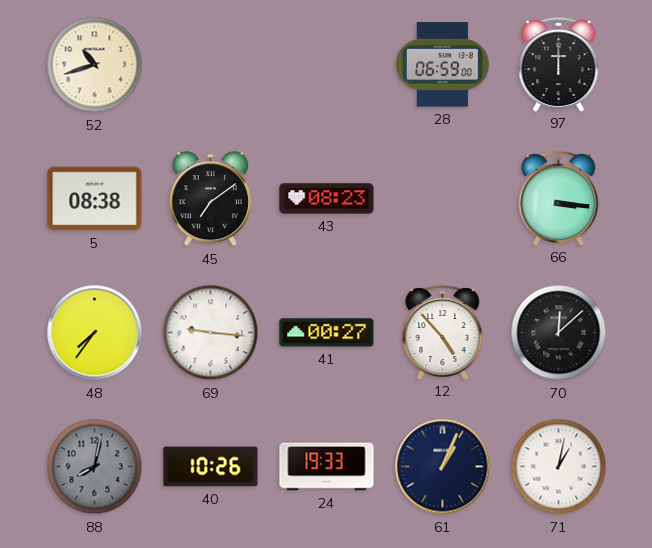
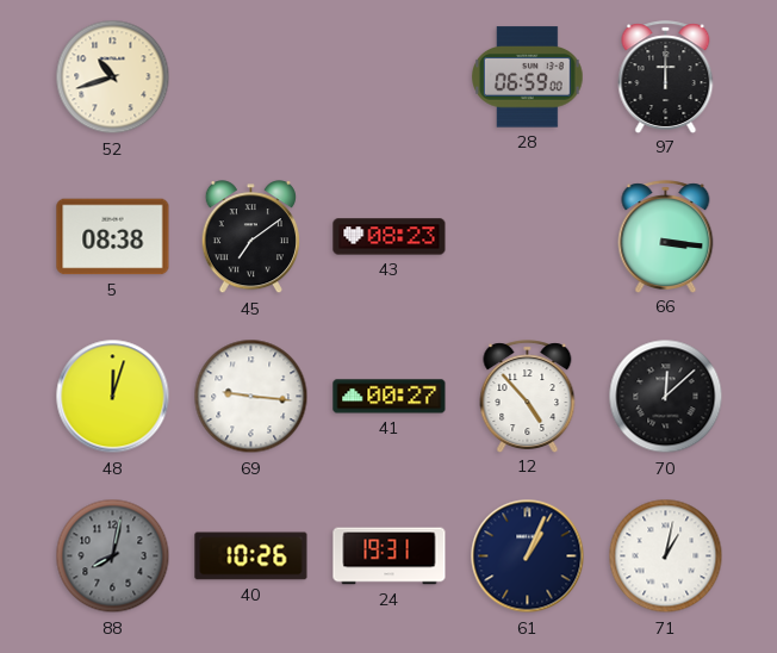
48: 7:36 -> 12:03
24: 19:33 -> 19:31
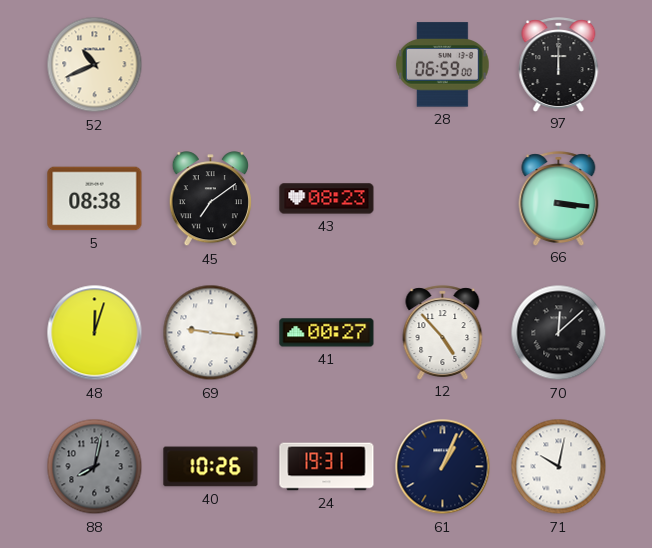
52: 10:42 -> 10:41
71: 1:02 -> 10:02
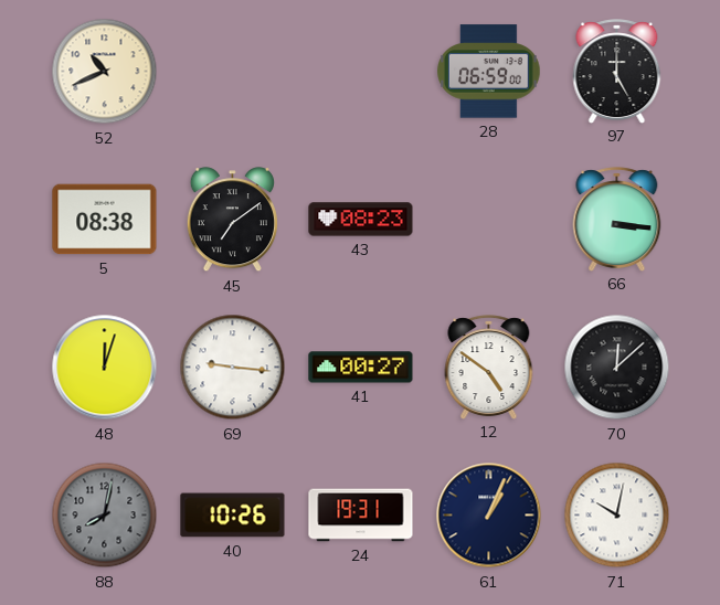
97: 12:00 -> 5:00
12: 4:53 -> 4:51
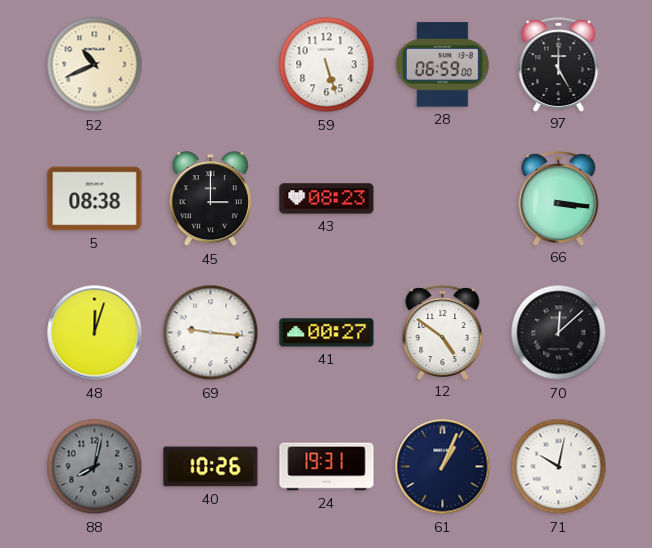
59: none -> 5:27
45: 7:09 -> 3:00
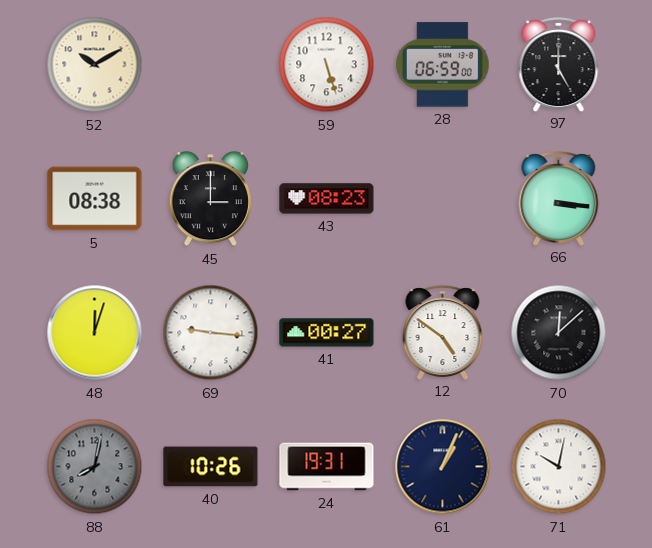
52: 10:41 -> 10:10
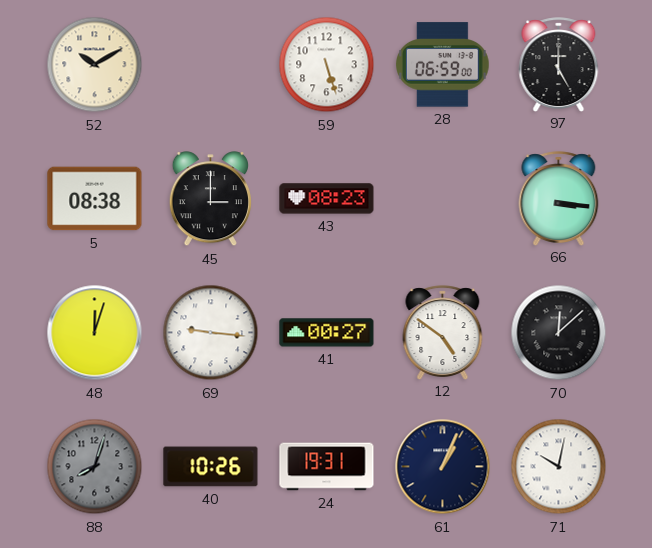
88: 8:02 -> 8:03
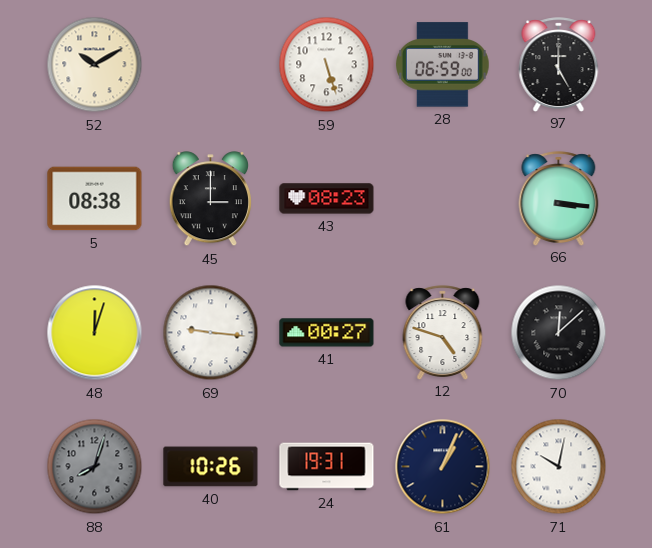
12: 4:51 -> 4:48
